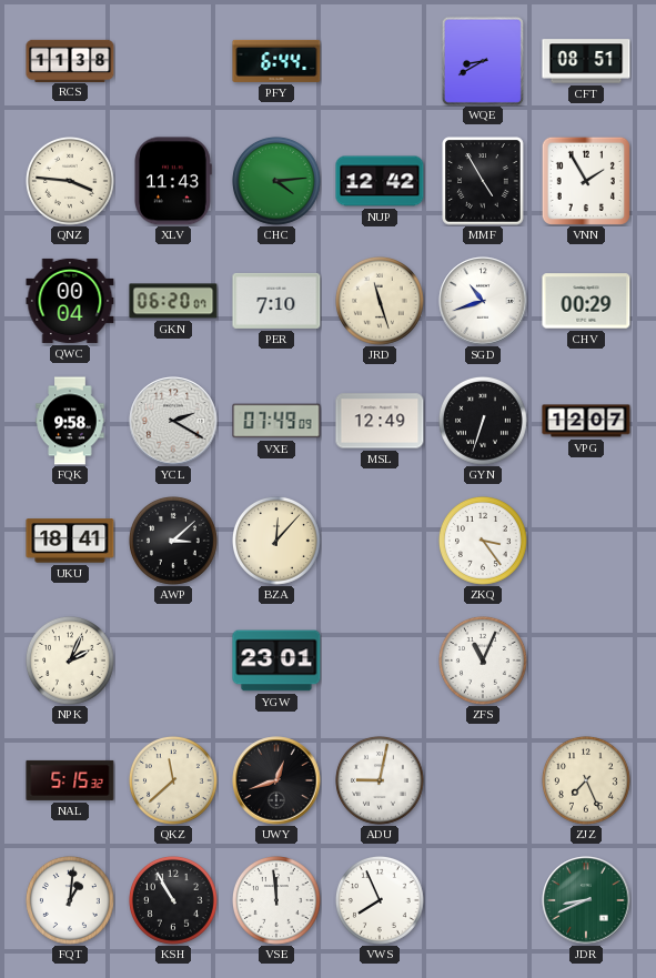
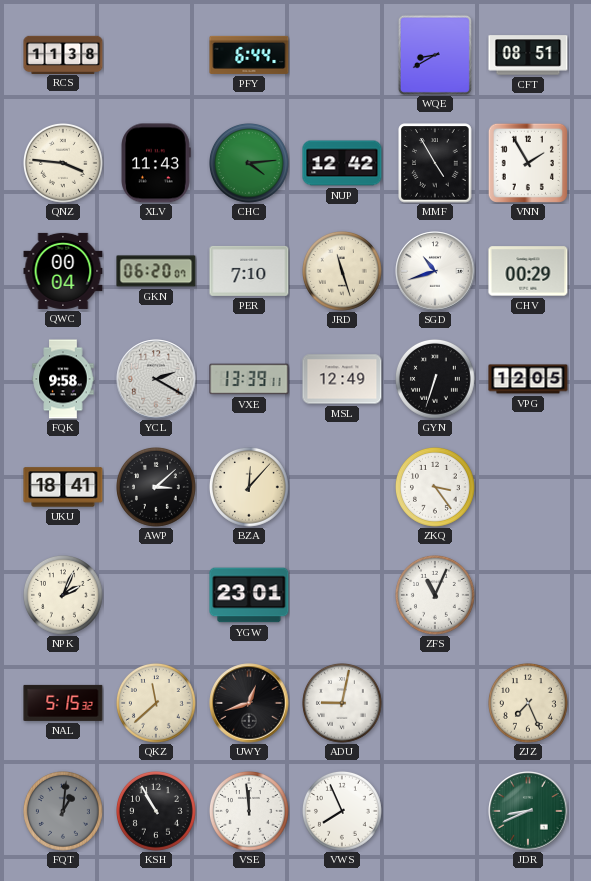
VXE: 07:49 -> 13:39
VPG: 12:07 -> 12:05
FQT dial: white -> grey
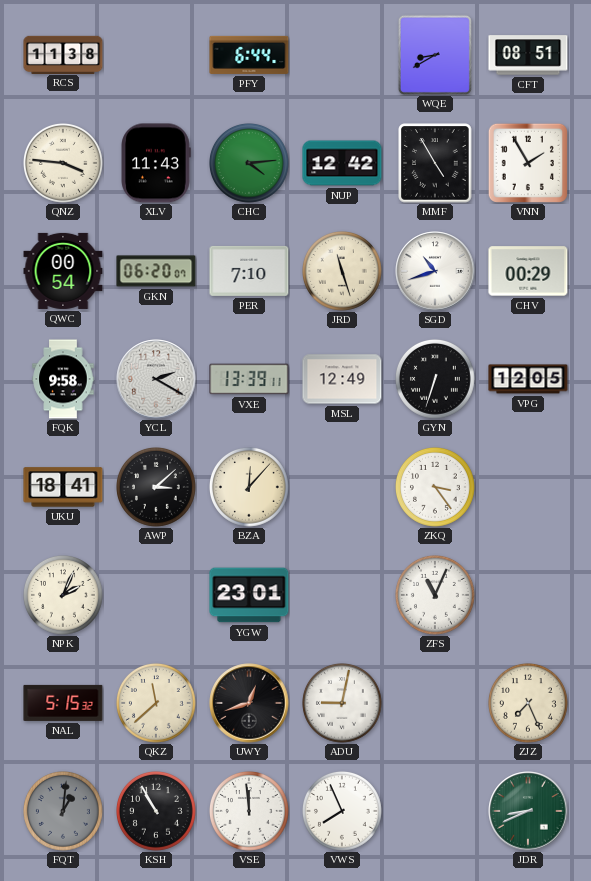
QWC: 00:04 -> 00:54
